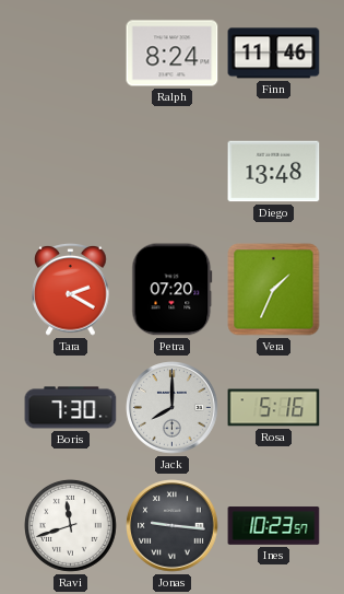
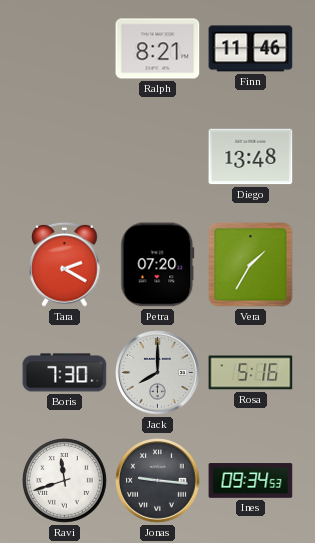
Ralph: 8:24 -> 8:21
Vera: 1:34 -> 1:35
Ines: 10:23 -> 09:34
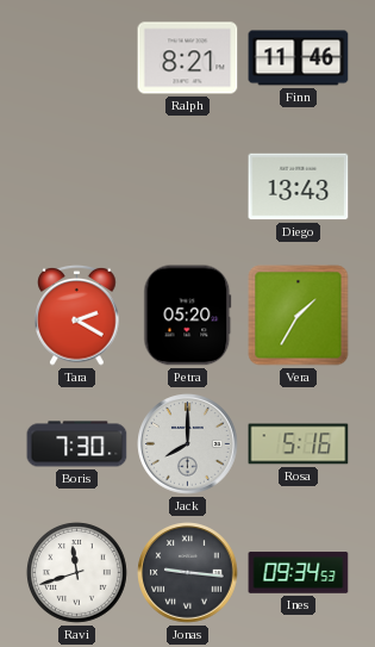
Diego: 13:48 -> 13:43
Petra: 07:20 -> 05:20
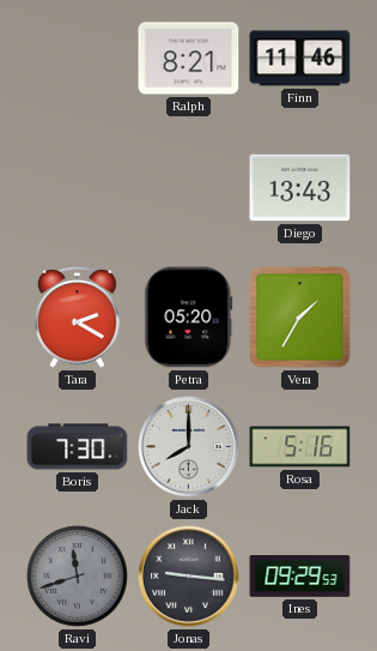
Ravi dial: white -> grey
Ines: 09:34 -> 09:29
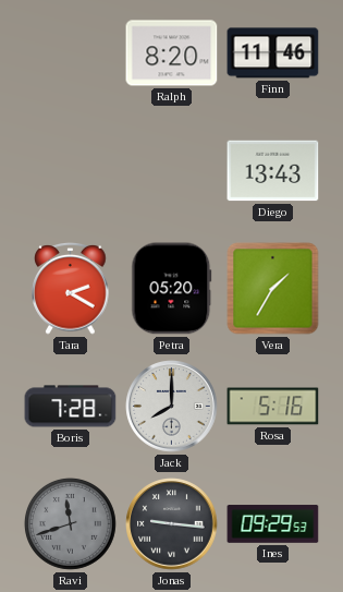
Ralph: 8:21 -> 8:20
Boris: 7:30 -> 7:28
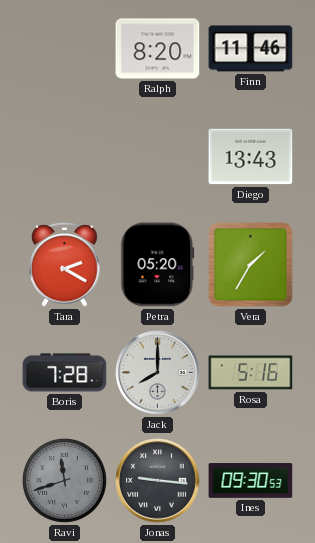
Ines: 09:29 -> 09:30
